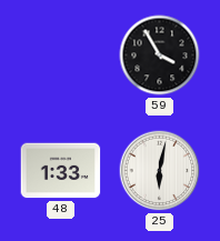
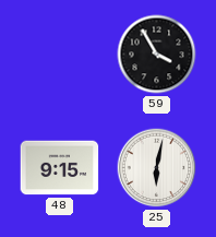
48: 1:33 -> 9:15
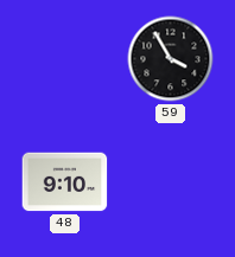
48: 9:15 -> 9:10
25: 6:02 -> none
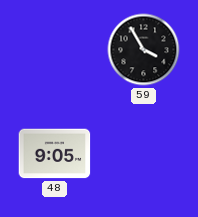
48: 9:10 -> 9:05
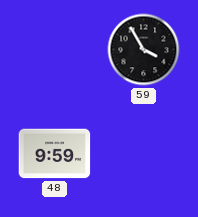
48: 9:05 -> 9:59
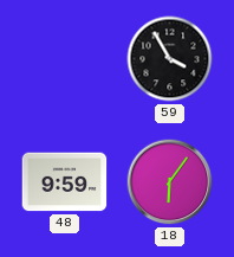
18: none -> 6:06
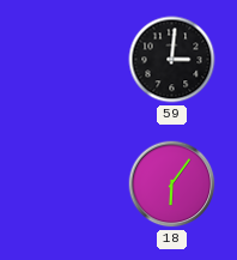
59: 3:55 -> 3:01
48: 9:59 -> none
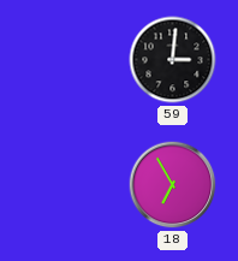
18: 6:06 -> 6:55
